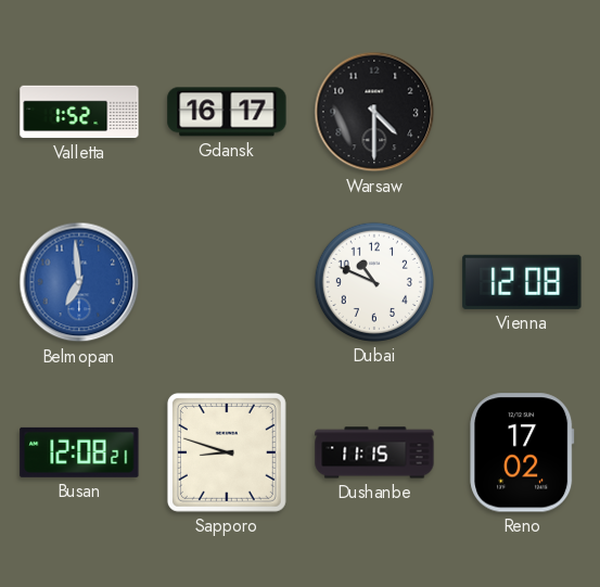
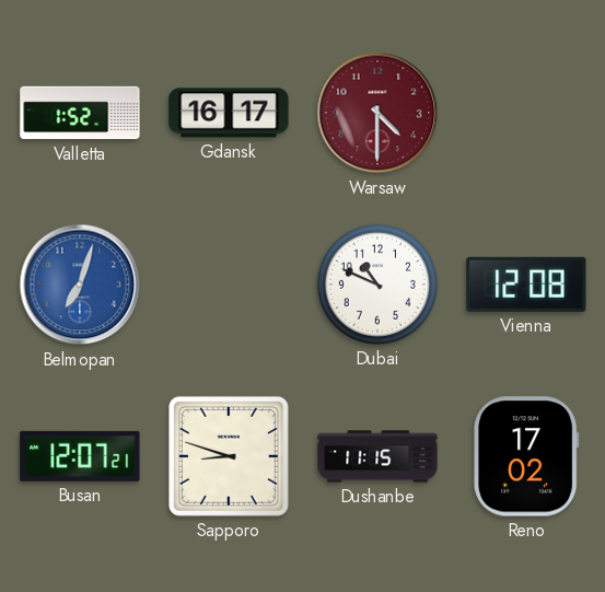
Warsaw dial: black -> burgundy
Belmopan: 6:59 -> 7:03
Busan: 12:08 -> 12:07
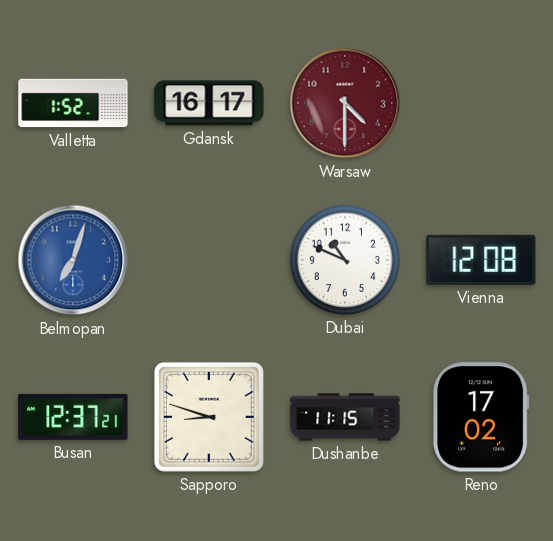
Busan: 12:07 -> 12:37
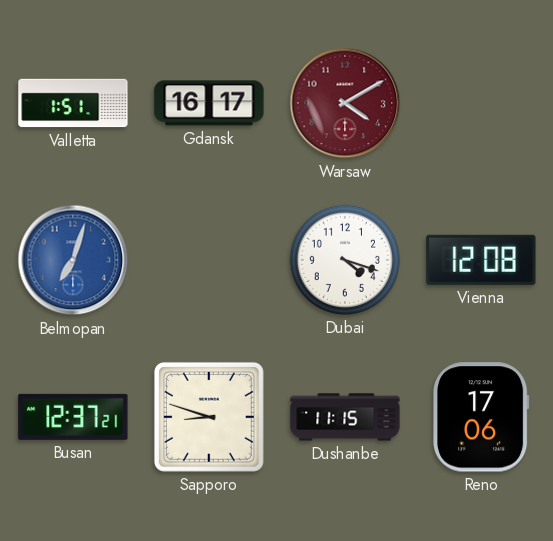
Valletta: 1:52 -> 1:51
Warsaw: 4:30 -> 4:10
Dubai: 10:49 -> 4:18
Reno: 17:02 -> 17:06
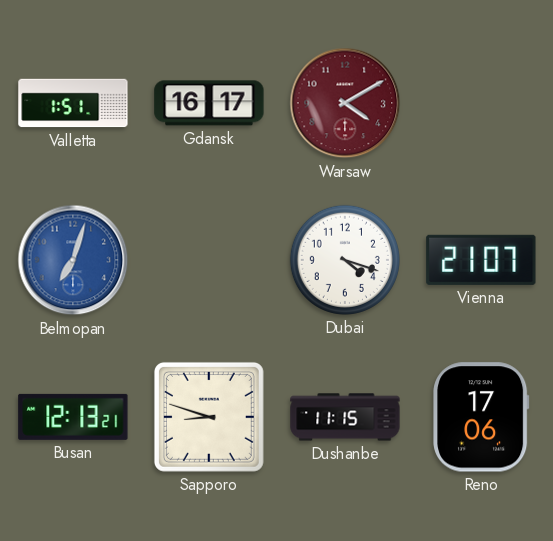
Vienna: 12:08 -> 21:07
Busan: 12:37 -> 12:13
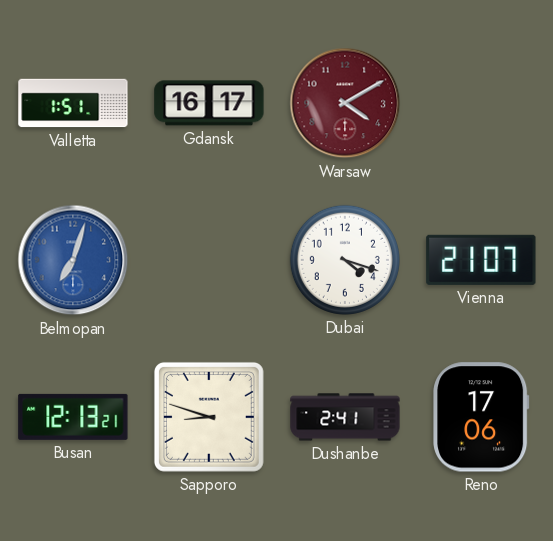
Dushanbe: 11:15 -> 2:41
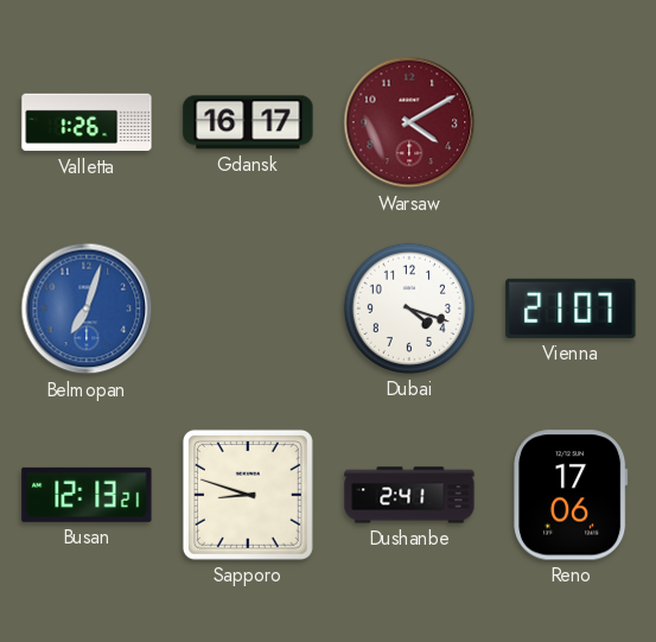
Valletta: 1:51 -> 1:26
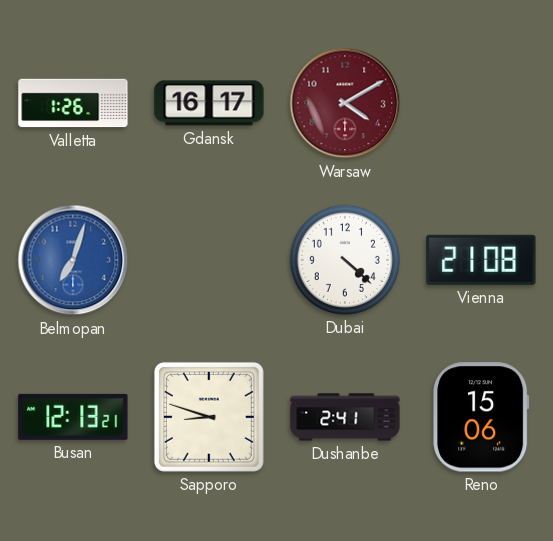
Dubai: 4:18 -> 4:22
Vienna: 21:07 -> 21:08
Reno: 17:06 -> 15:06
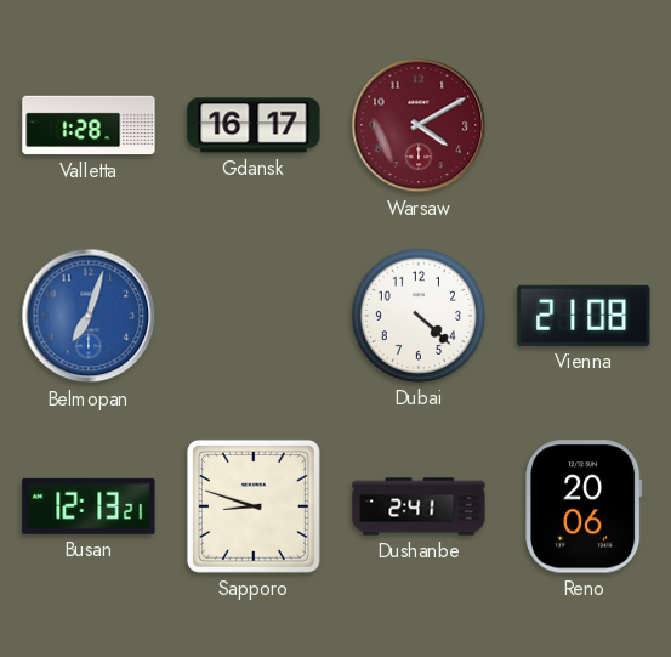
Valletta: 1:26 -> 1:28
Reno: 15:06 -> 20:06
